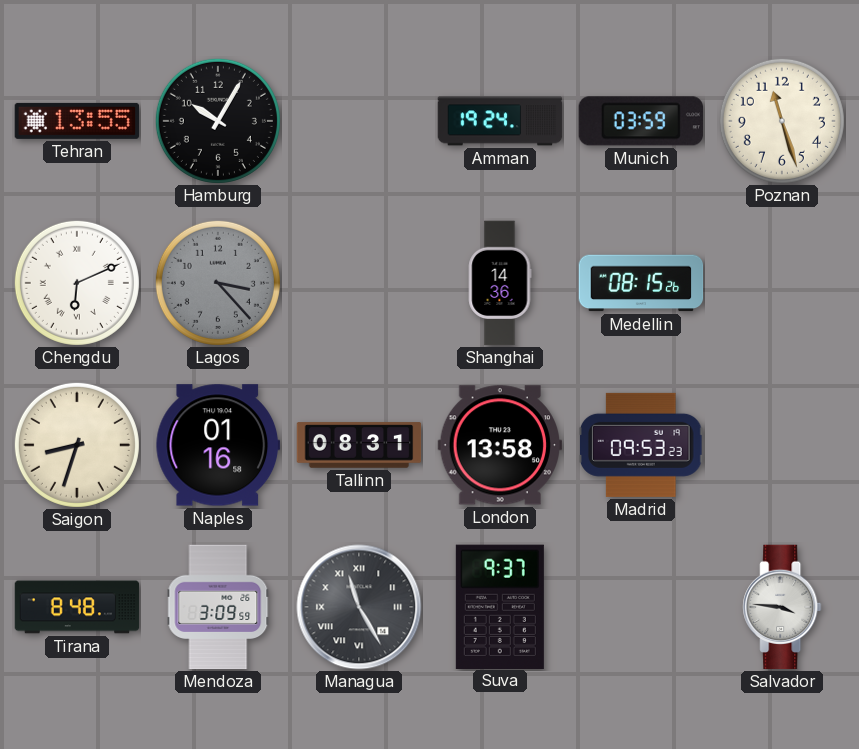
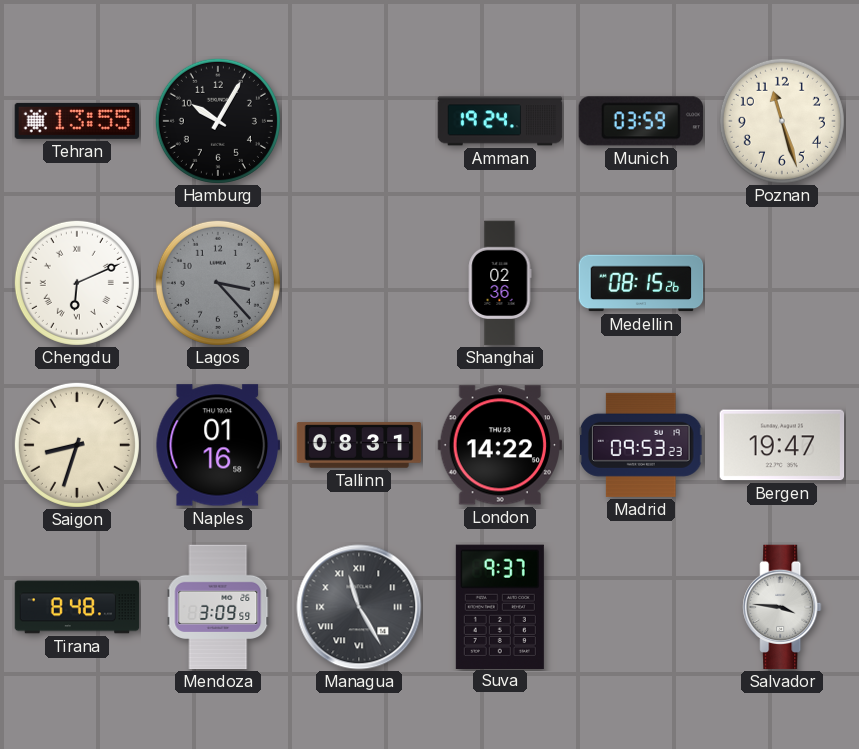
Shanghai: 14:36 -> 02:36
London: 13:58 -> 14:22
Bergen: none -> 19:47
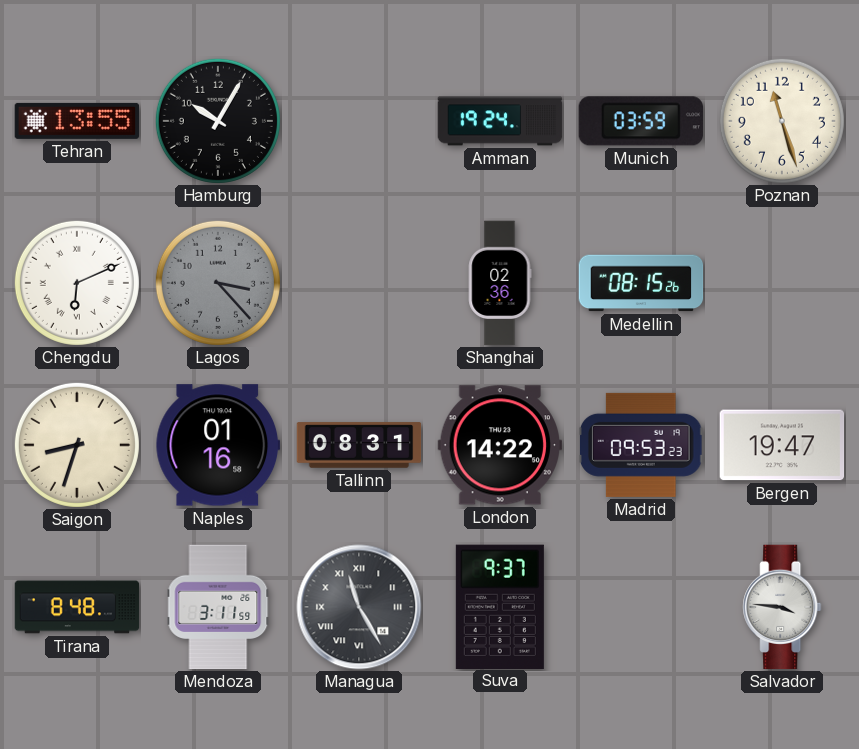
Mendoza: 3:09 -> 3:11
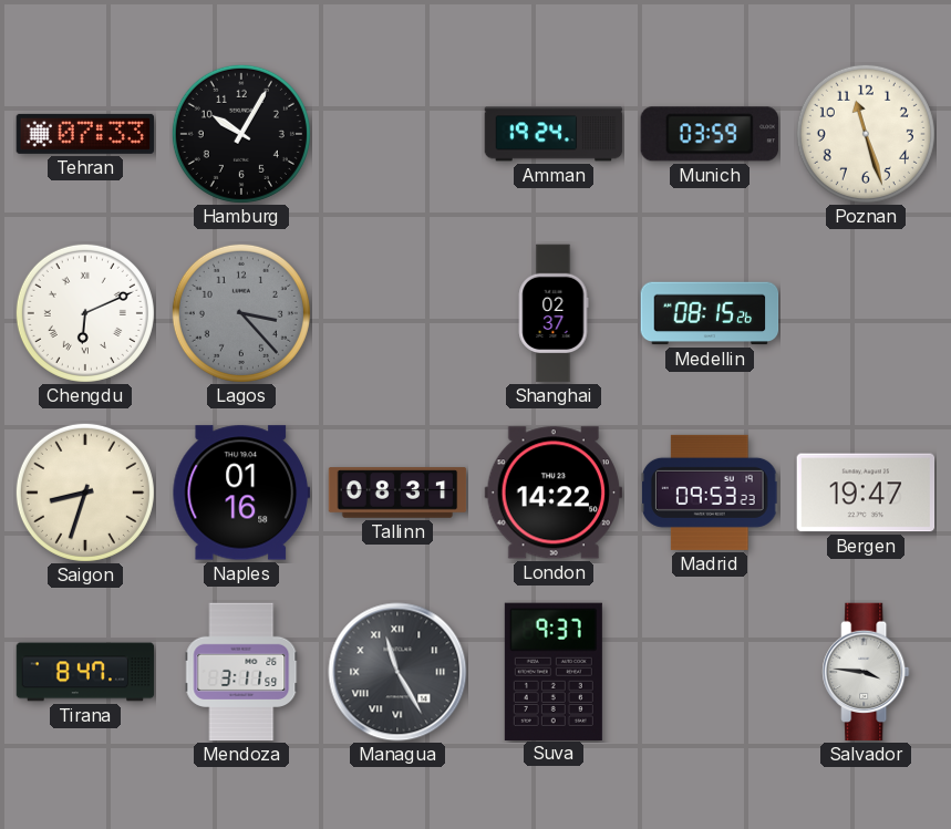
Tehran: 13:55 -> 07:33
Shanghai: 02:36 -> 02:37
Tirana: 8:48 -> 8:47
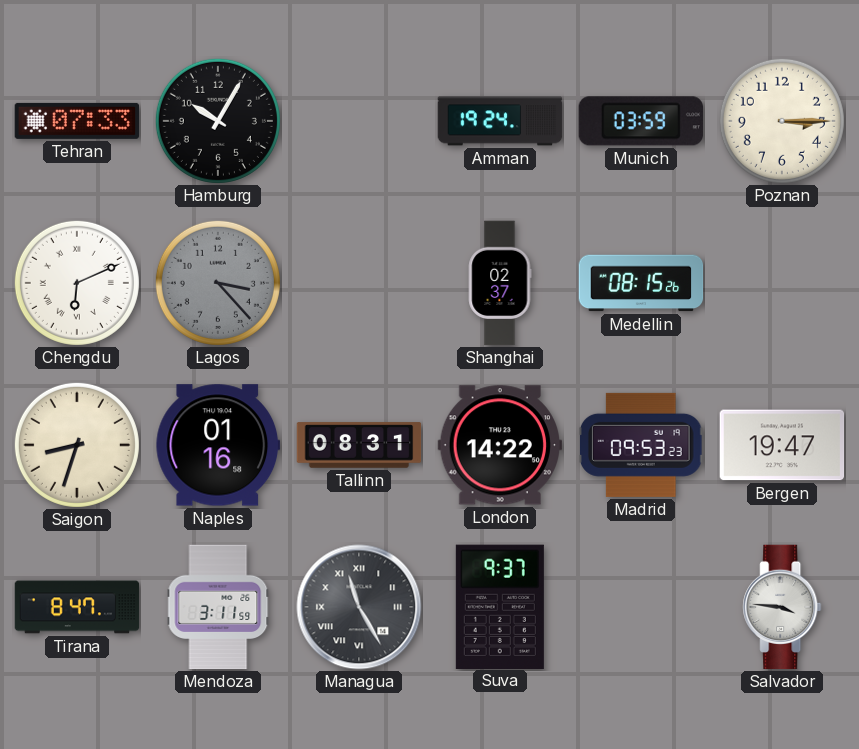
Poznan: 11:27 -> 3:15
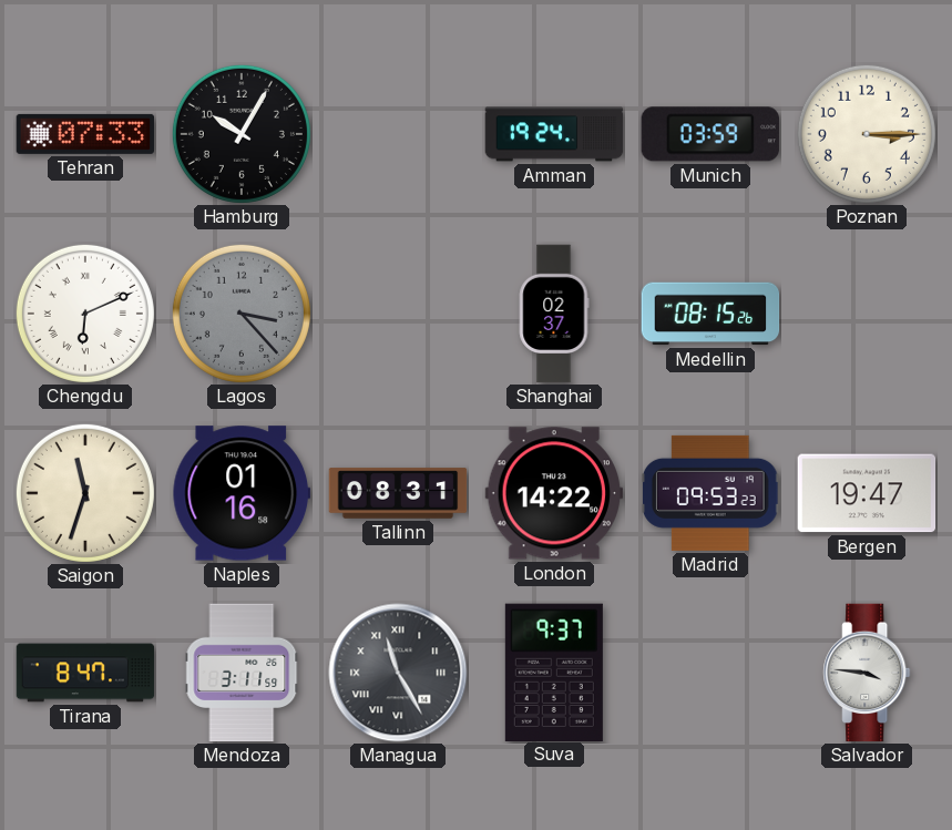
Saigon: 8:33 -> 11:33
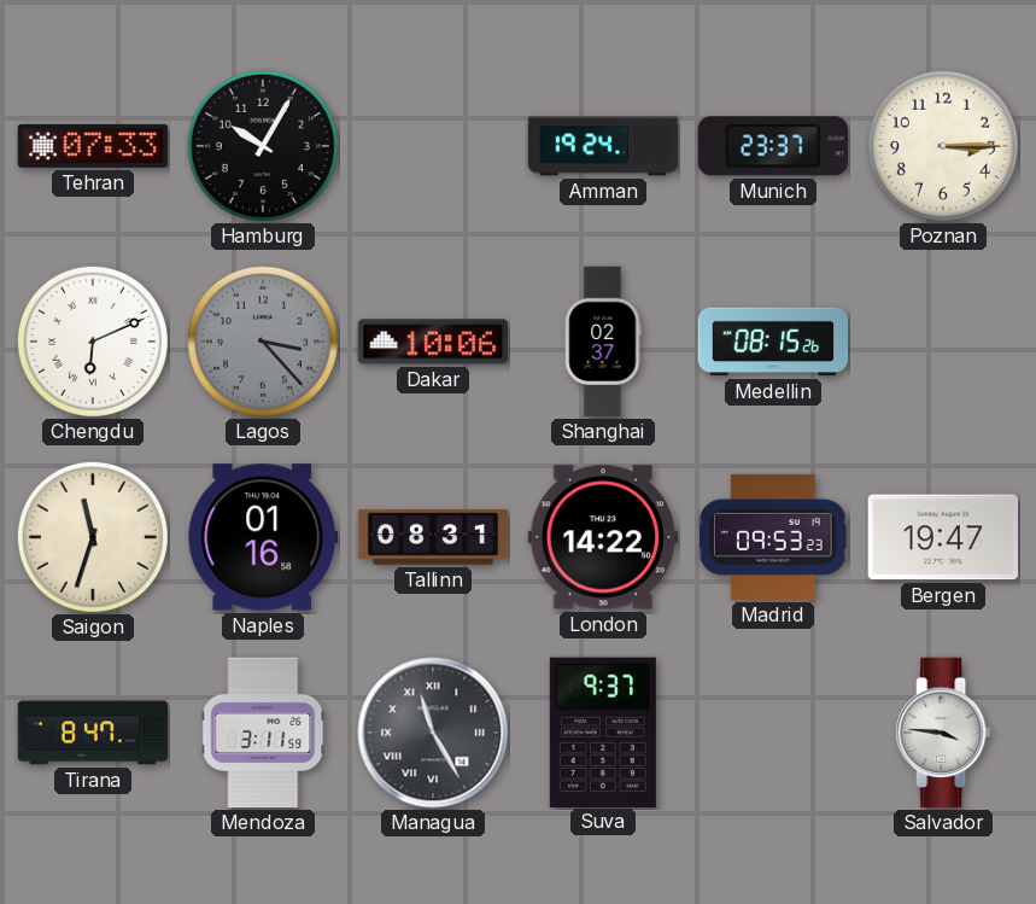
Munich: 03:59 -> 23:37
Dakar: none -> 10:06
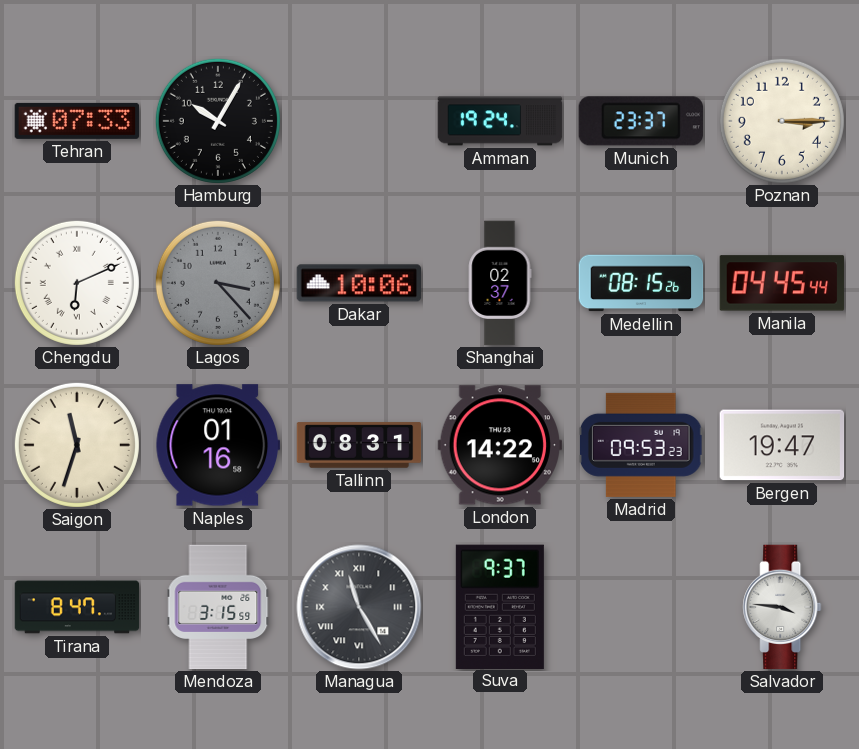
Manila: none -> 04:45
Mendoza: 3:11 -> 3:15
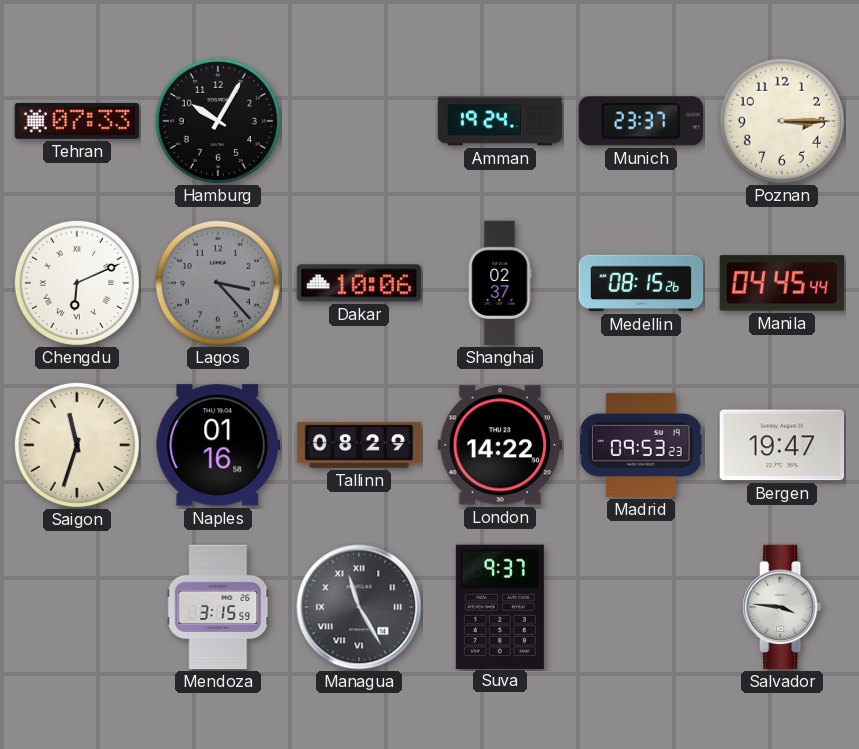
Tallinn: 08:31 -> 08:29
Tirana: 8:47 -> none
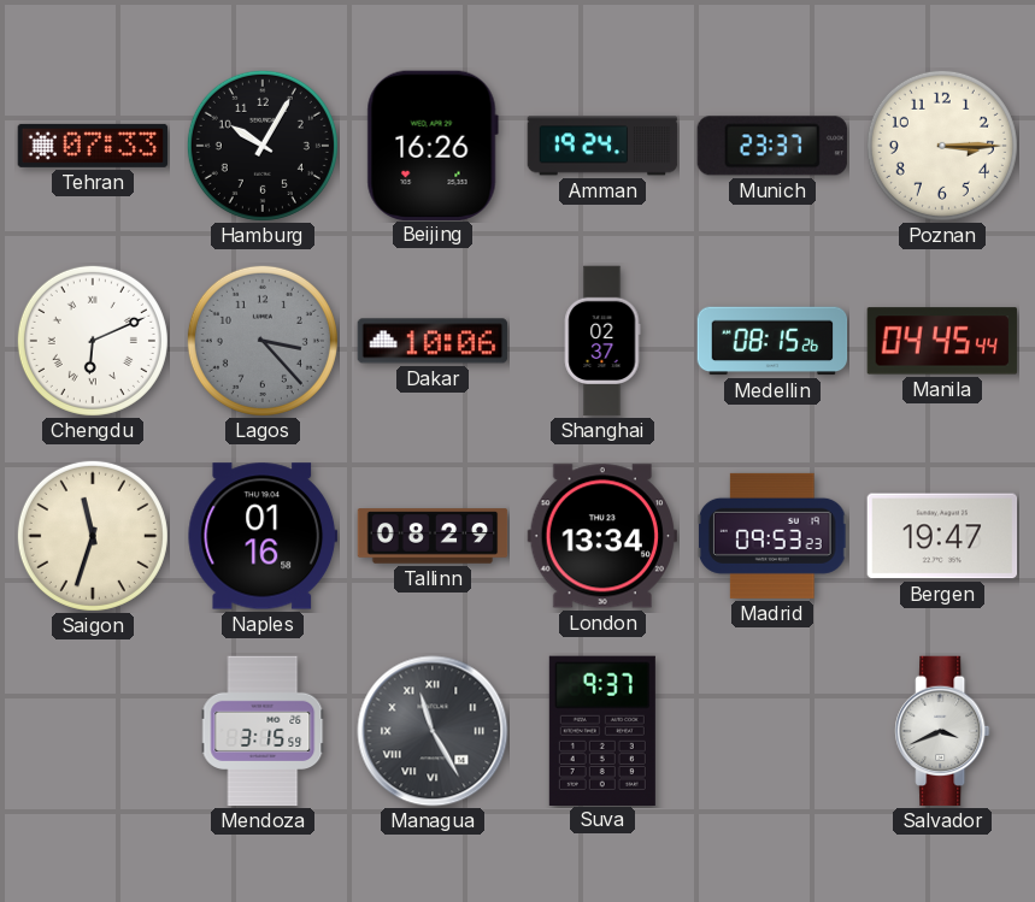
Beijing: none -> 16:26
London: 14:22 -> 13:34
Salvador: 3:46 -> 3:41
